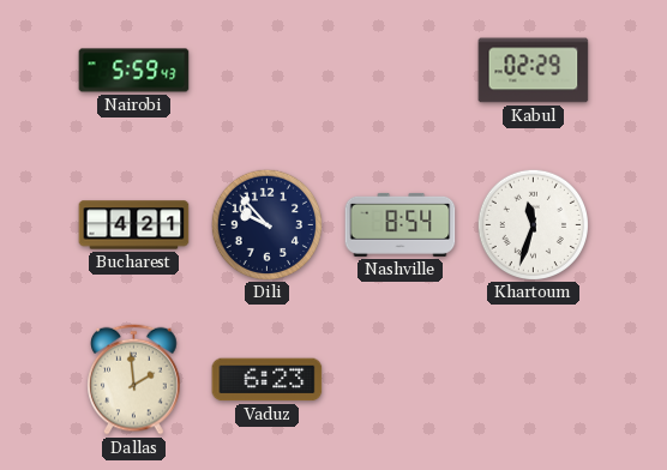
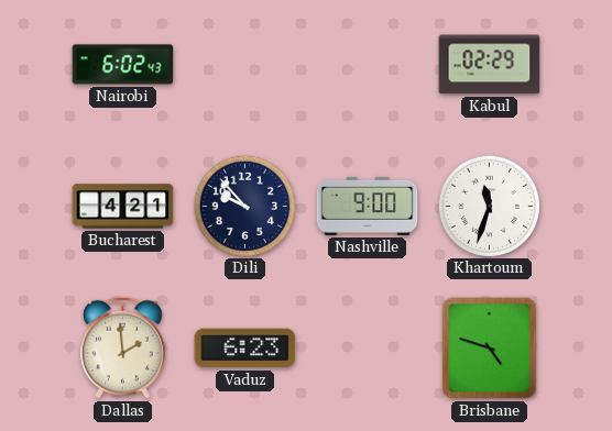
Nairobi: 5:59 -> 6:02
Nashville: 8:54 -> 9:00
Brisbane: none -> 4:48
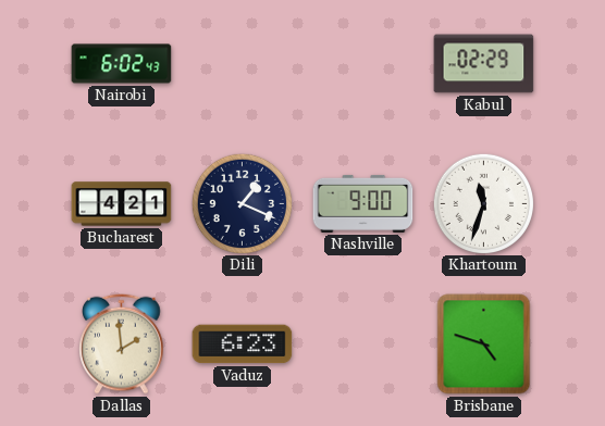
Dili: 9:53 -> 1:19
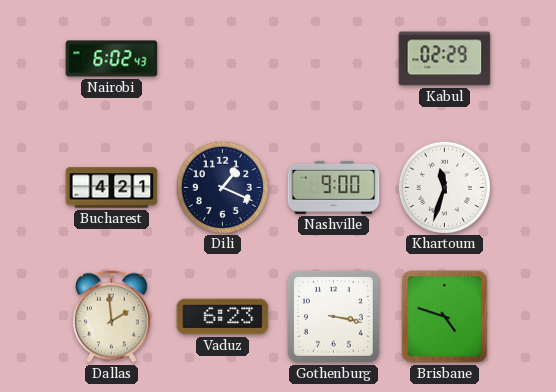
Gothenburg: none -> 3:17
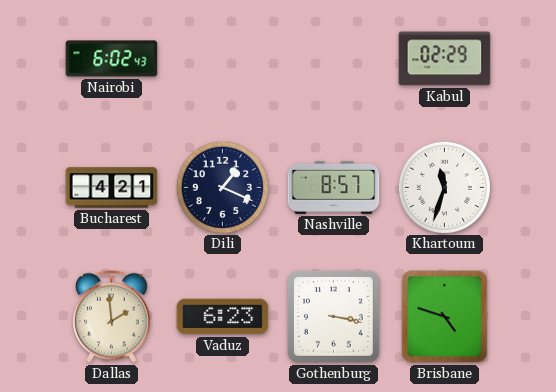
Nashville: 9:00 -> 8:57
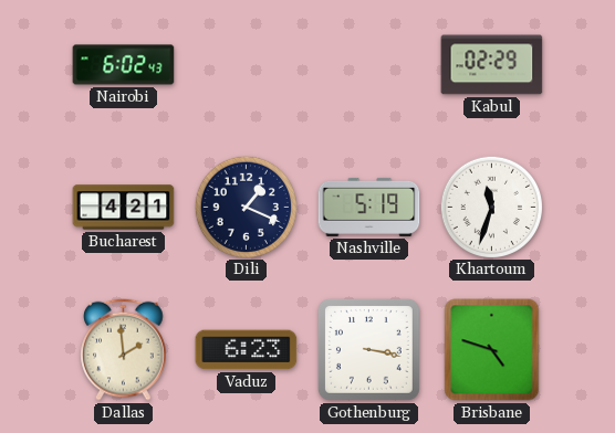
Nashville: 8:57 -> 5:19
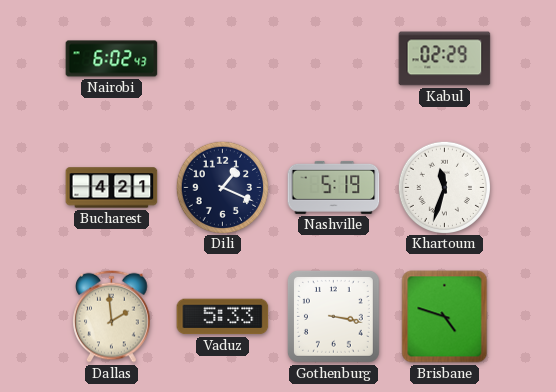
Vaduz: 6:23 -> 5:33
